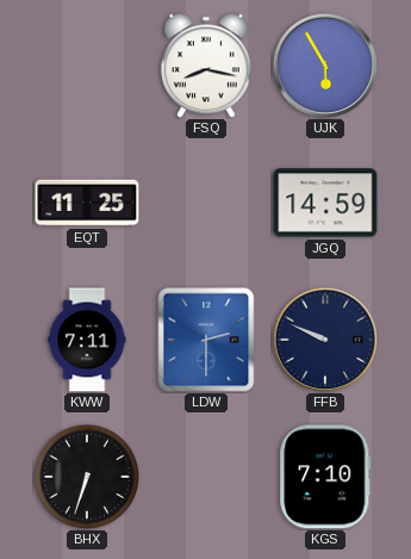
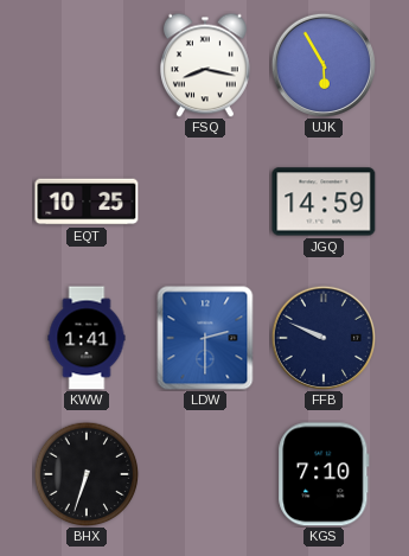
EQT: 11:25 -> 10:25
KWW: 7:11 -> 1:41
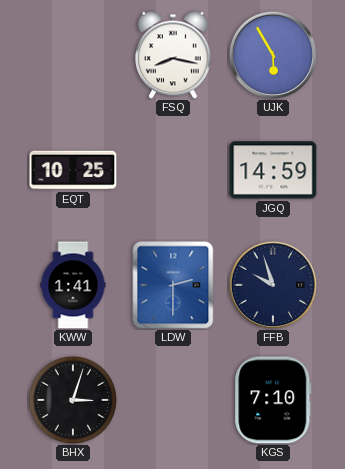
FFB: 9:49 -> 9:57
BHX: 6:33 -> 3:03
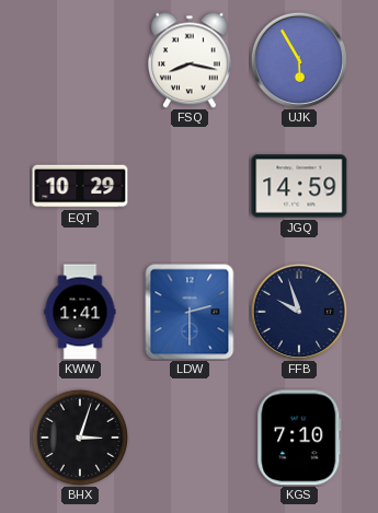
EQT: 10:25 -> 10:29
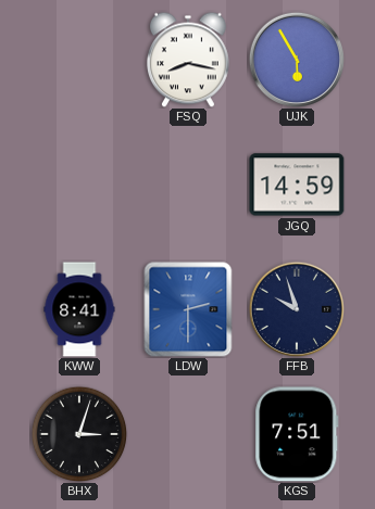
EQT: 10:29 -> none
KWW: 1:41 -> 8:41
KGS: 7:10 -> 7:51
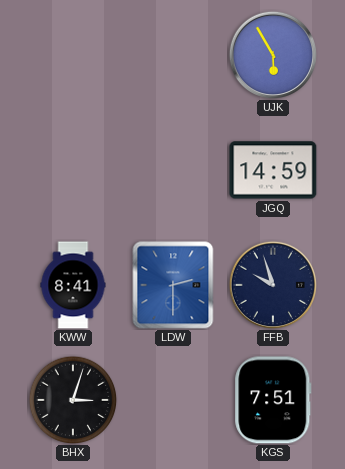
FSQ: 8:17 -> none
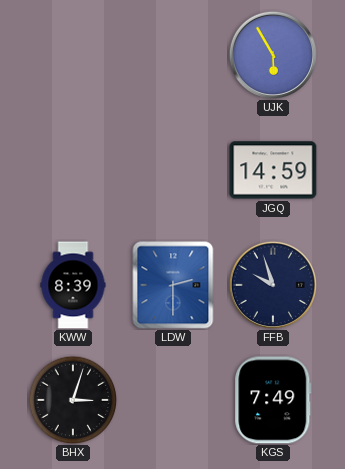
KWW: 8:41 -> 8:39
KGS: 7:51 -> 7:49
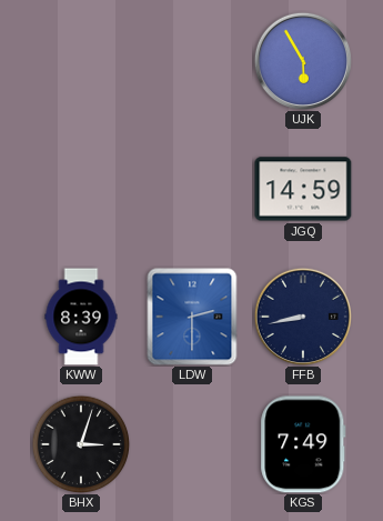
FFB: 9:57 -> 8:43
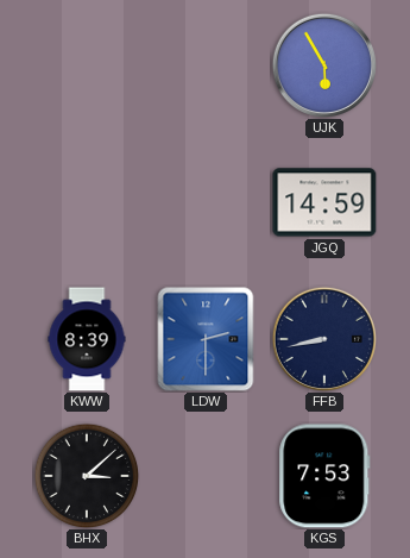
BHX: 3:03 -> 3:08
KGS: 7:49 -> 7:53
